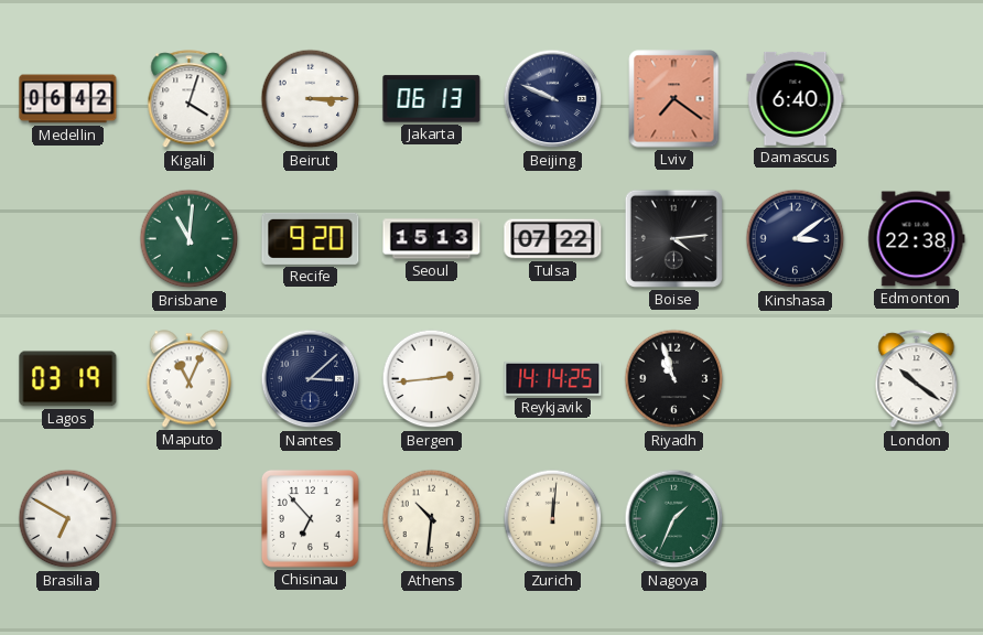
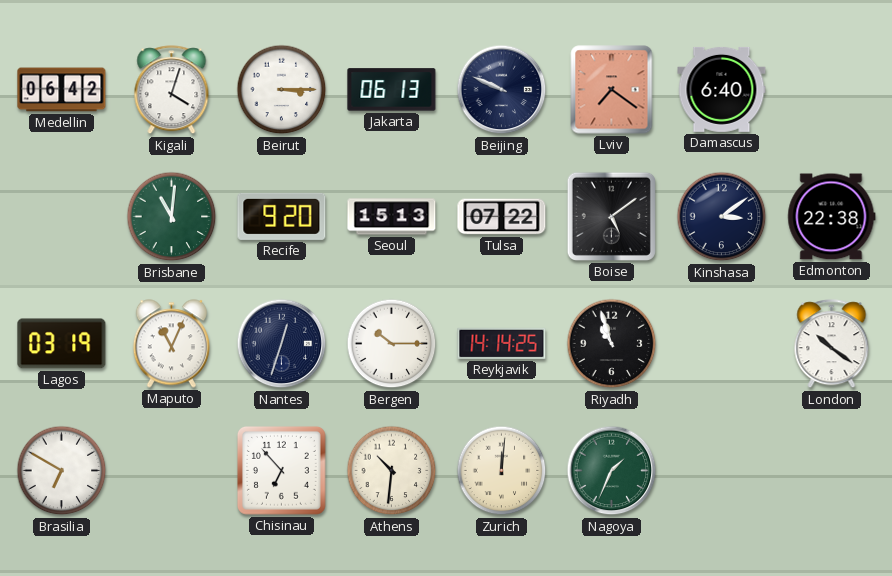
Boise: 4:14 -> 5:09
Nantes: 3:08 -> 12:33
Bergen: 2:44 -> 10:15
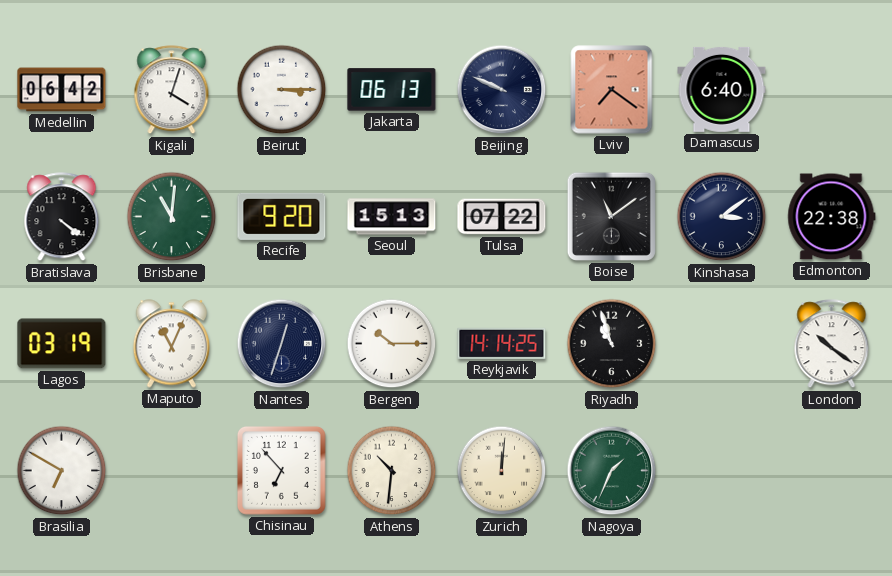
Bratislava: none -> 4:21
Boise: 5:09 -> 11:09
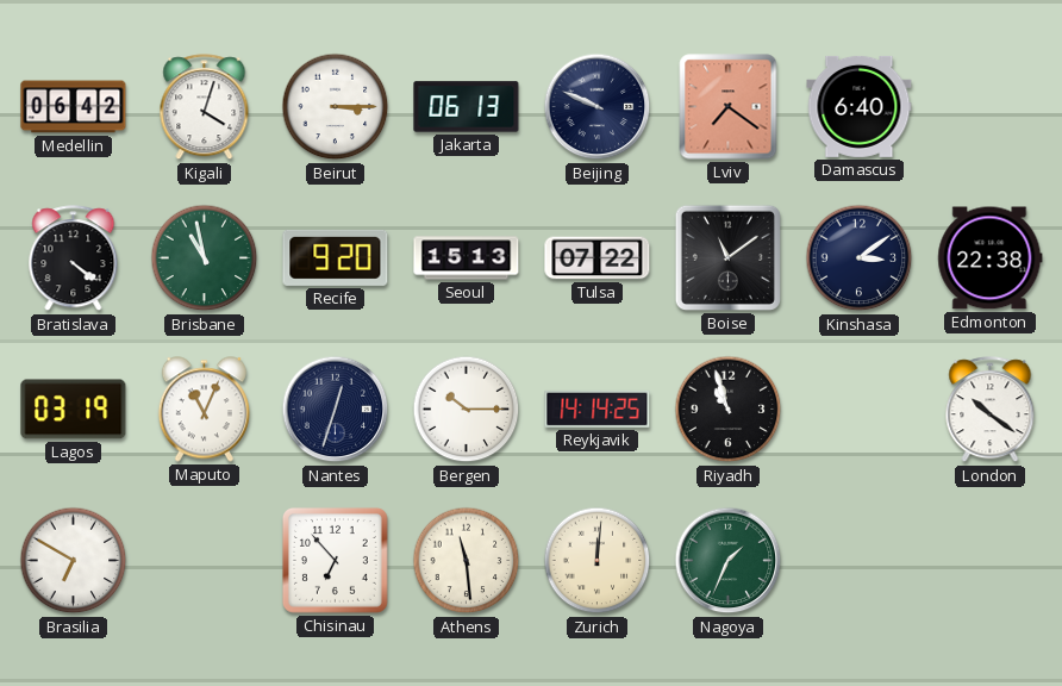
Brisbane: 11:01 -> 10:58
Athens: 10:31 -> 11:29
